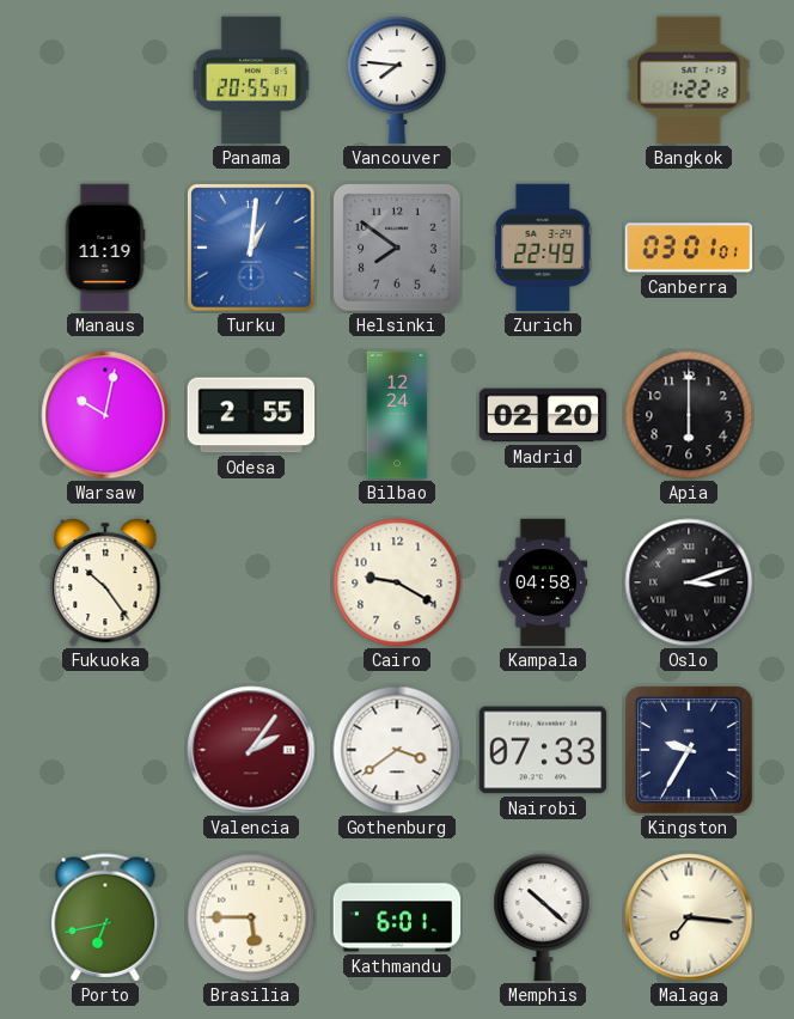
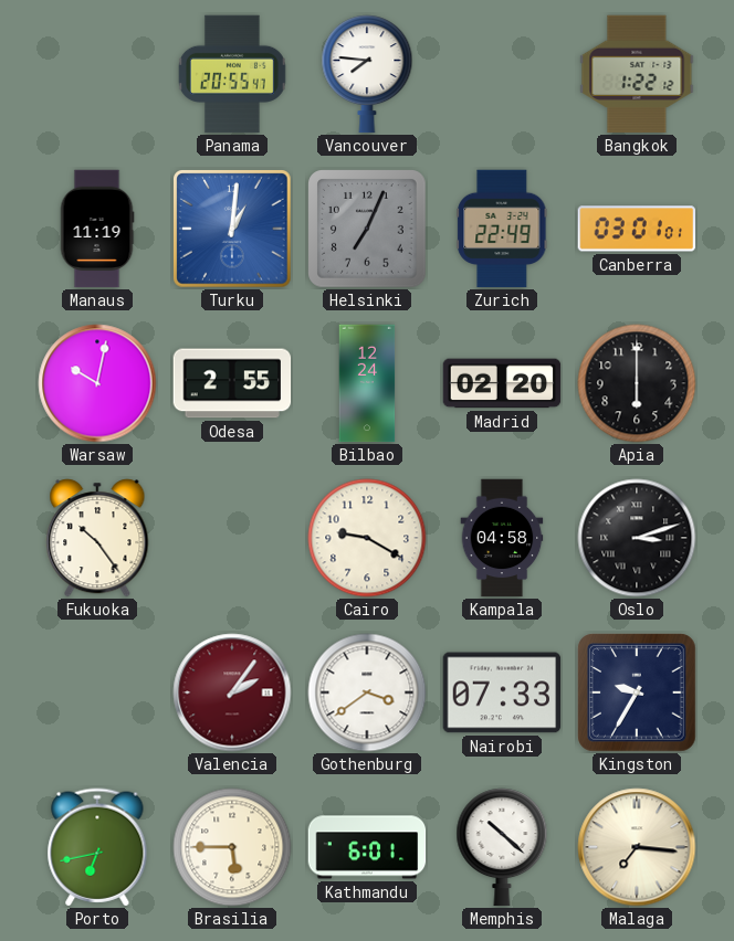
Helsinki: 7:51 -> 7:04
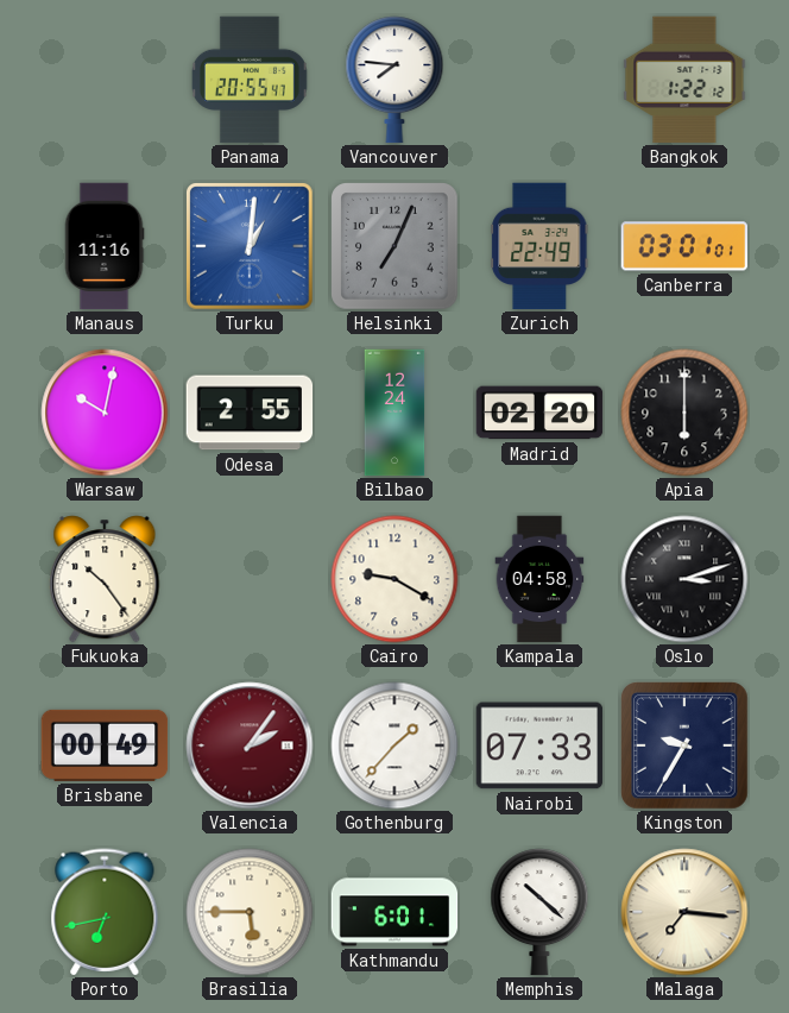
Manaus: 11:19 -> 11:16
Brisbane: none -> 00:49
Gothenburg: 3:39 -> 1:37
